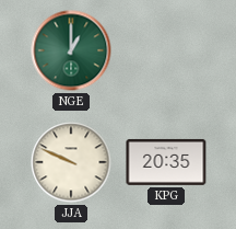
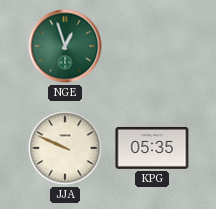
NGE: 1:00 -> 12:57
KPG: 20:35 -> 05:35
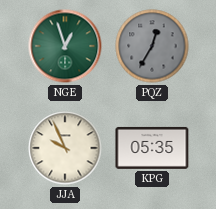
PQZ: none -> 12:35
JJA: 9:49 -> 9:56
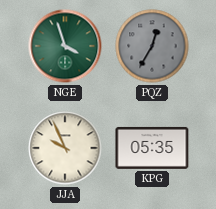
NGE: 12:57 -> 3:57
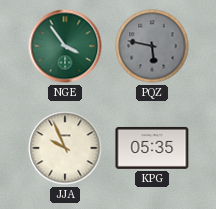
NGE: 3:57 -> 3:54
PQZ: 12:35 -> 5:47
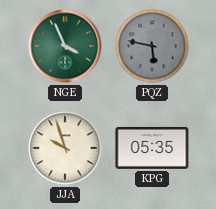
NGE: 3:54 -> 3:56
JJA: 9:56 -> 9:57
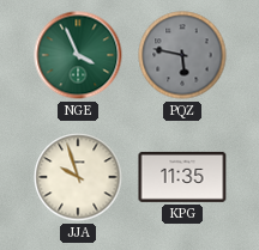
KPG: 05:35 -> 11:35
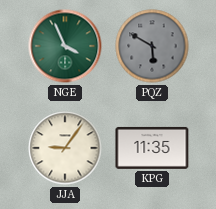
PQZ: 5:47 -> 5:50
JJA: 9:57 -> 9:06
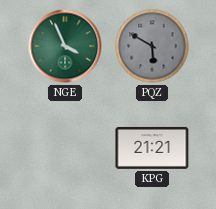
JJA: 9:06 -> none
KPG: 11:35 -> 21:21
